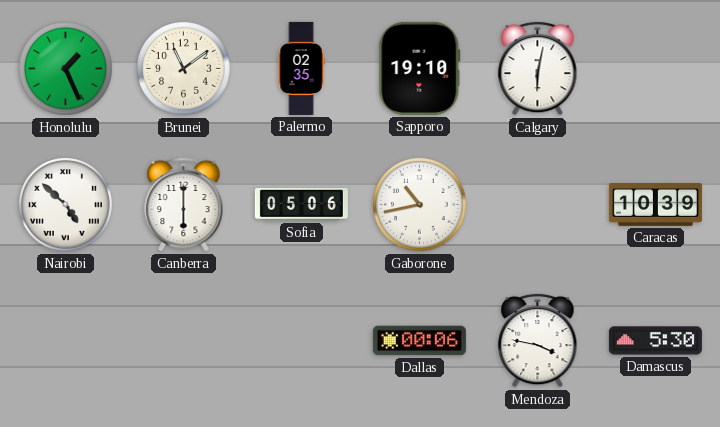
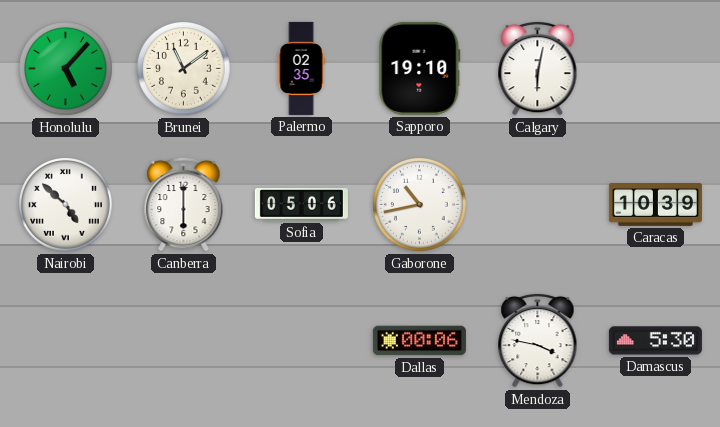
Honolulu: 1:26 -> 5:07
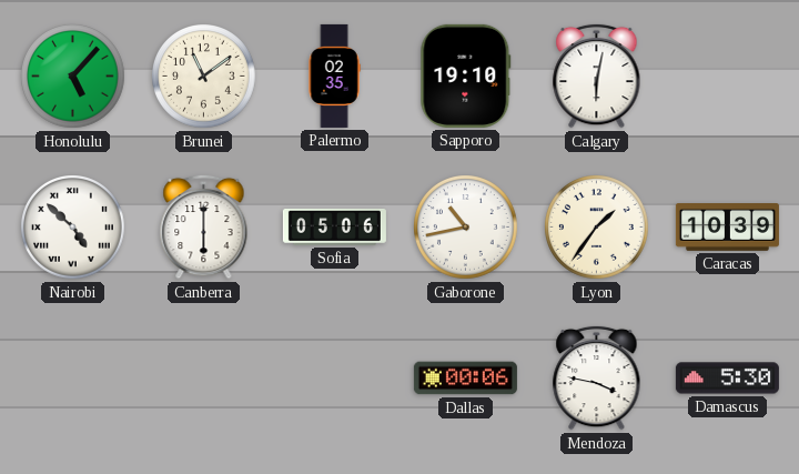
Lyon: none -> 1:36
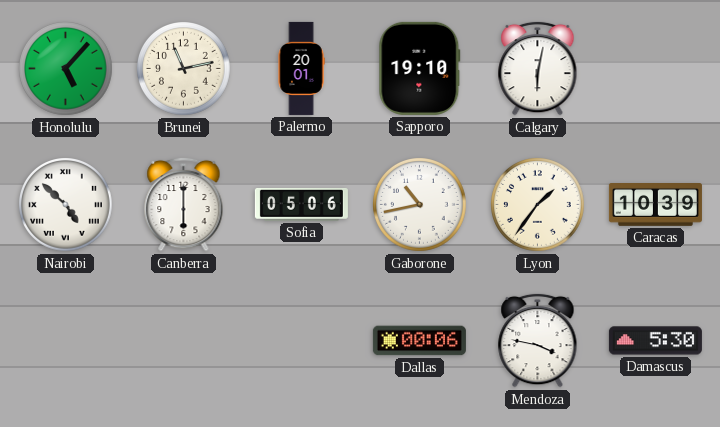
Brunei: 11:09 -> 11:13
Palermo: 02:35 -> 20:01
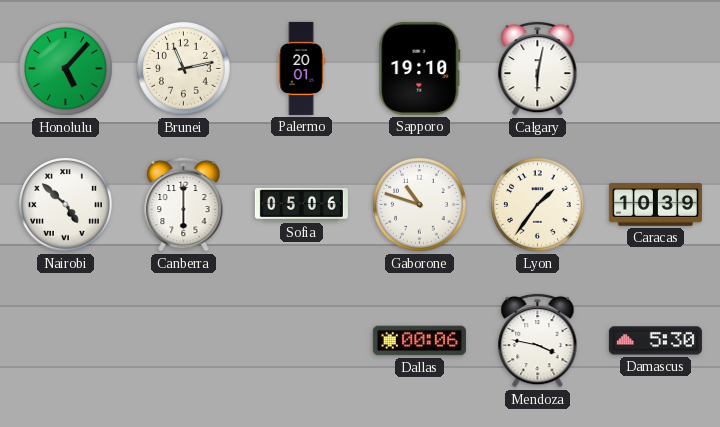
Gaborone: 10:43 -> 10:48
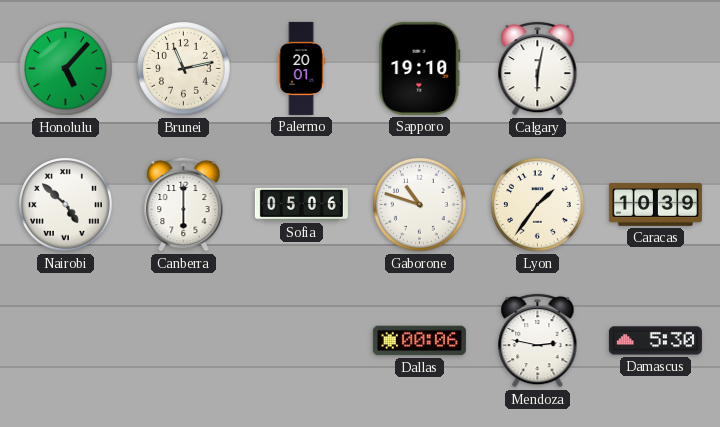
Mendoza: 3:47 -> 2:47
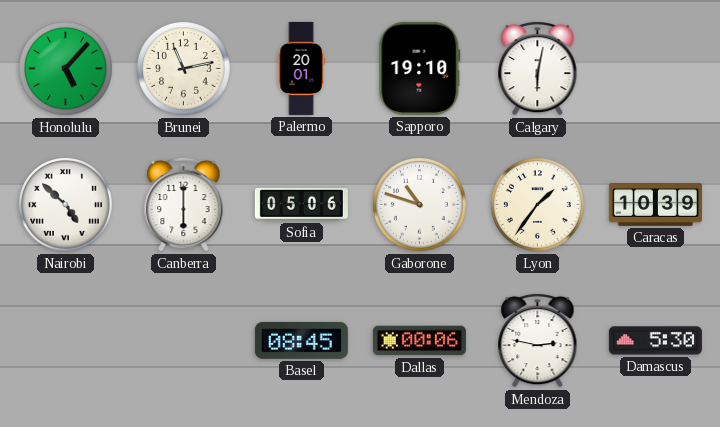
Basel: none -> 08:45
